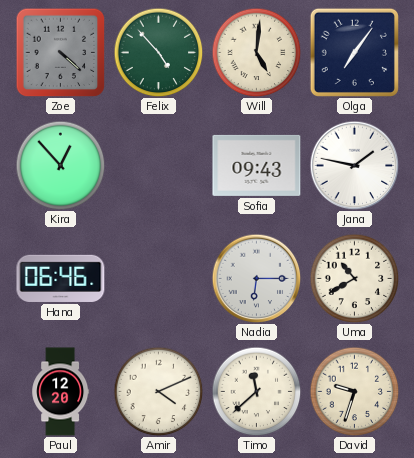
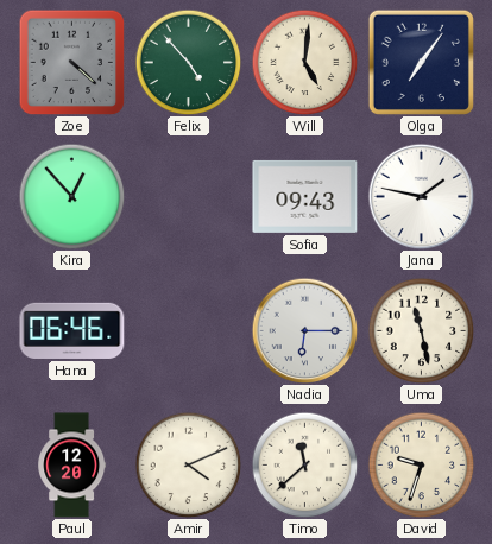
Uma: 10:40 -> 11:28
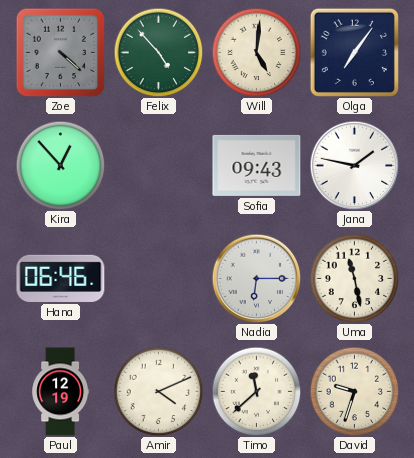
Paul: 12:20 -> 12:19
